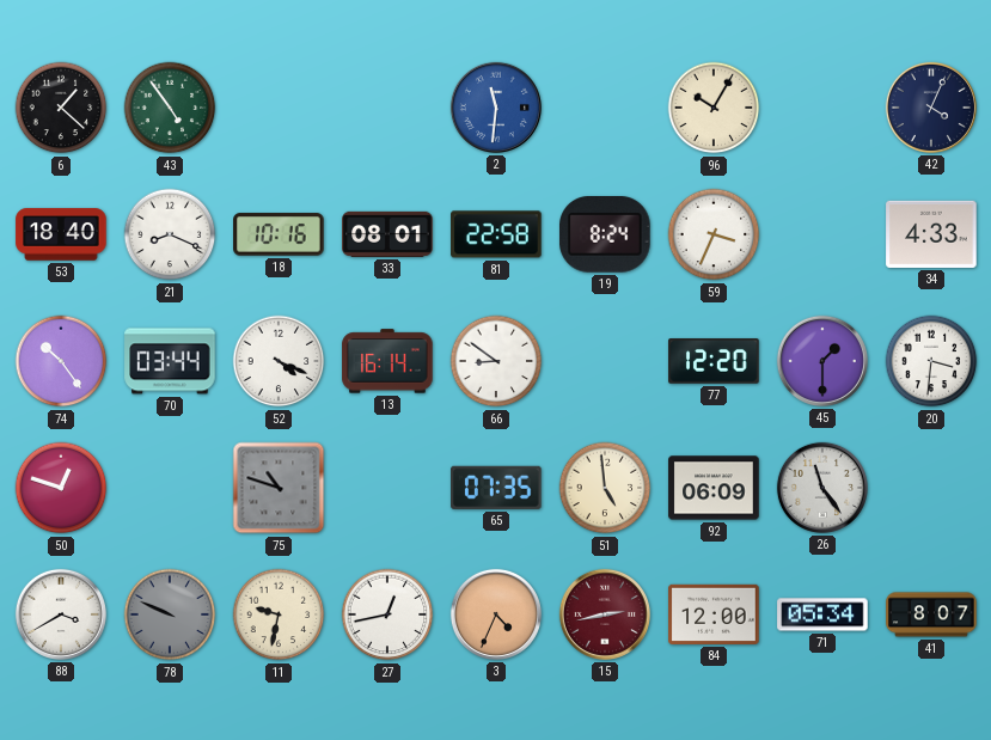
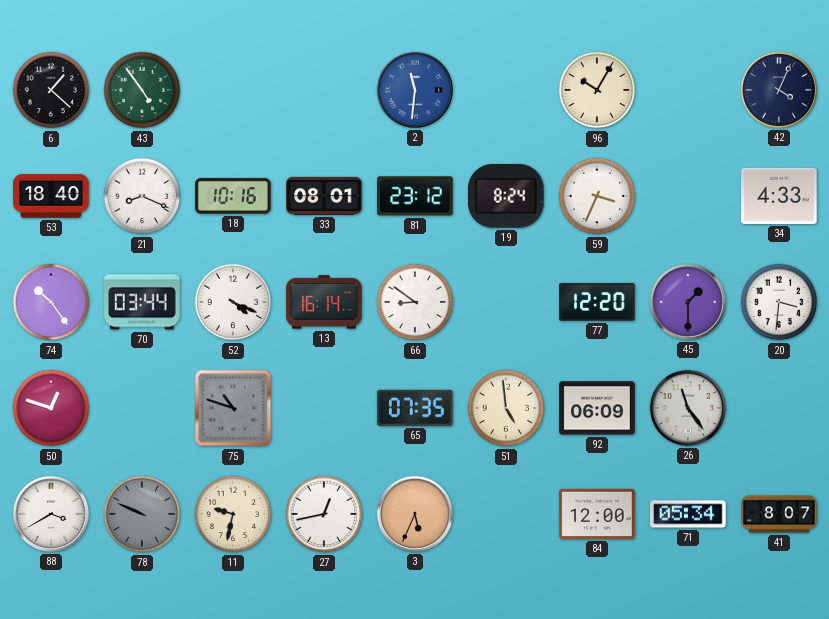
81: 22:58 -> 23:12
3: 4:34 -> 5:34
15: 2:43 -> none
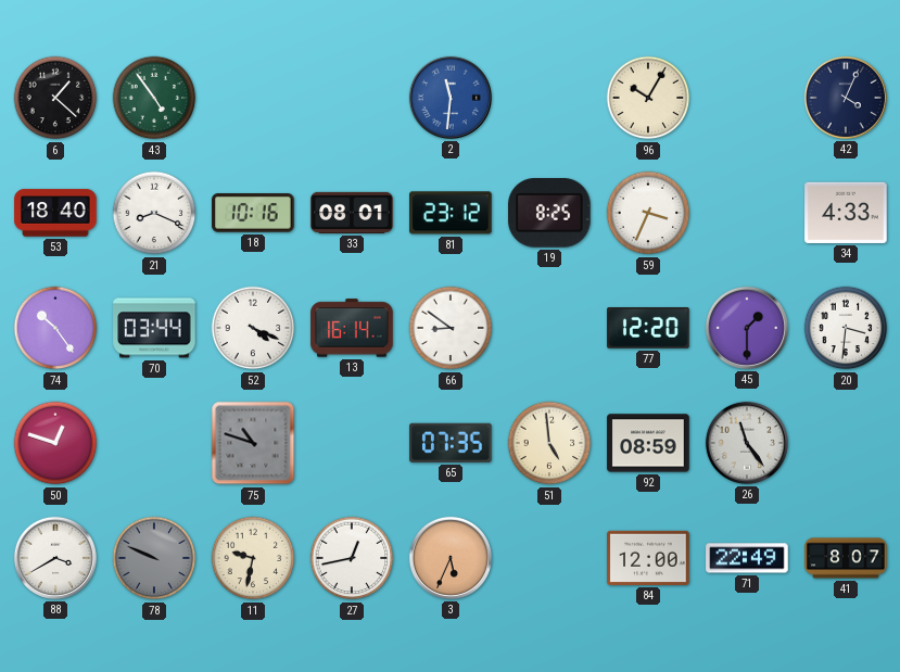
19: 8:24 -> 8:25
92: 06:09 -> 08:59
71: 05:34 -> 22:49
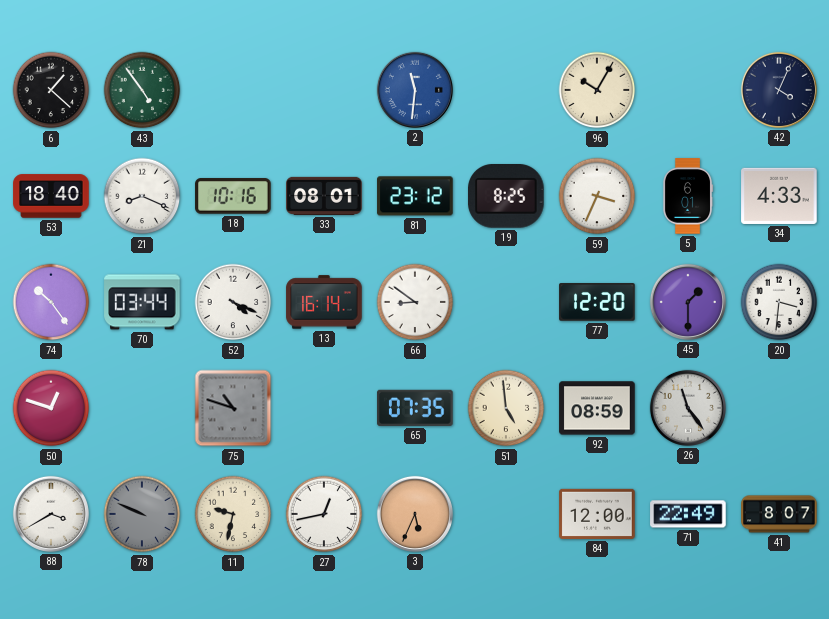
5: none -> 6:01
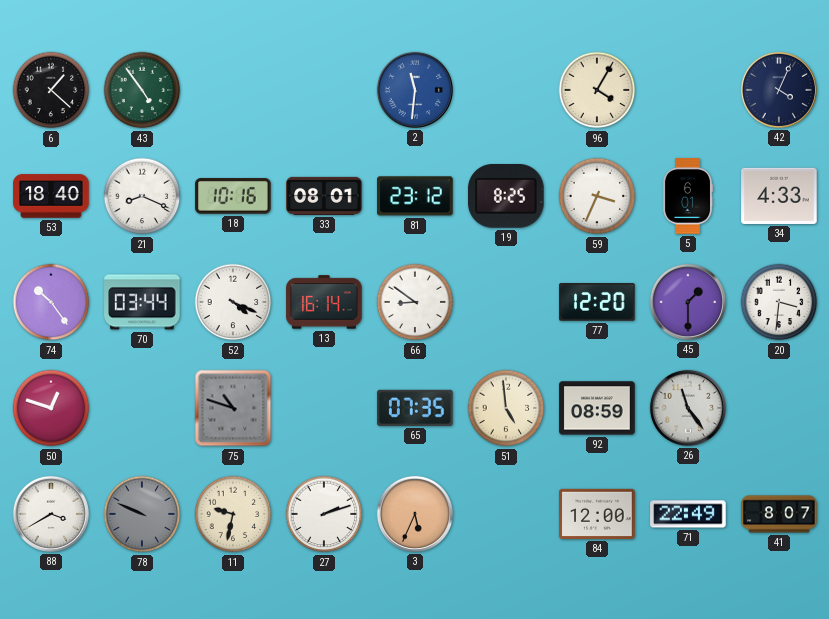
96: 10:05 -> 4:05
27: 12:43 -> 2:12
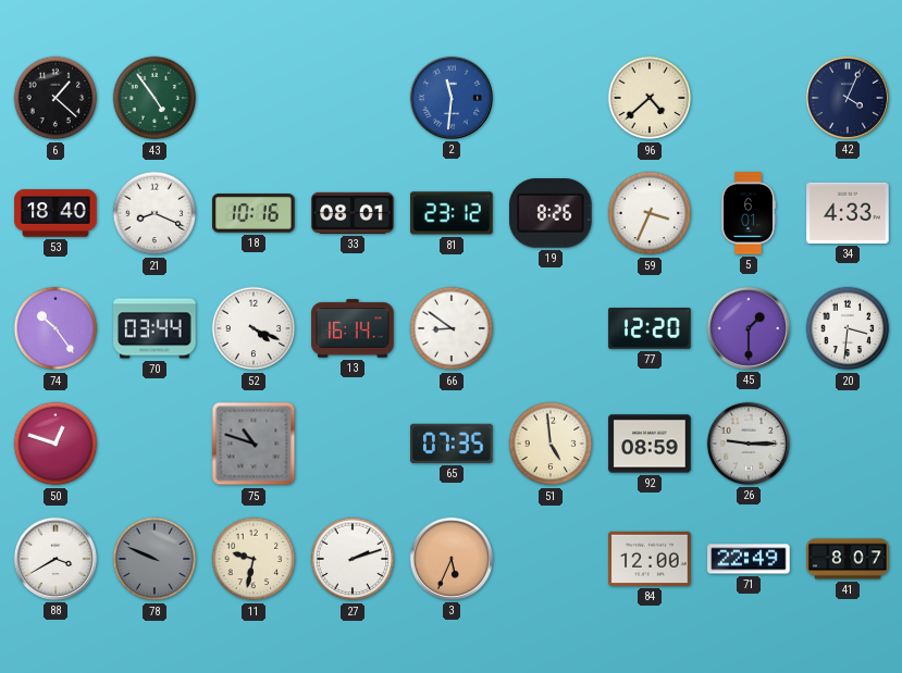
96: 4:05 -> 4:38
19: 8:25 -> 8:26
26: 11:24 -> 9:15
